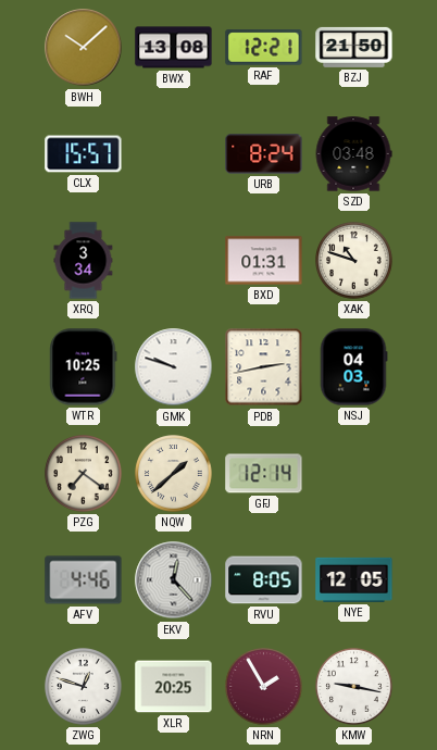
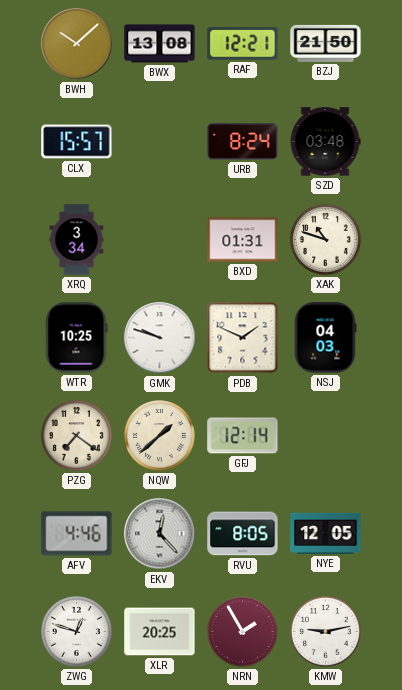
PDB: 2:43 -> 1:49
KMW: 9:17 -> 9:13
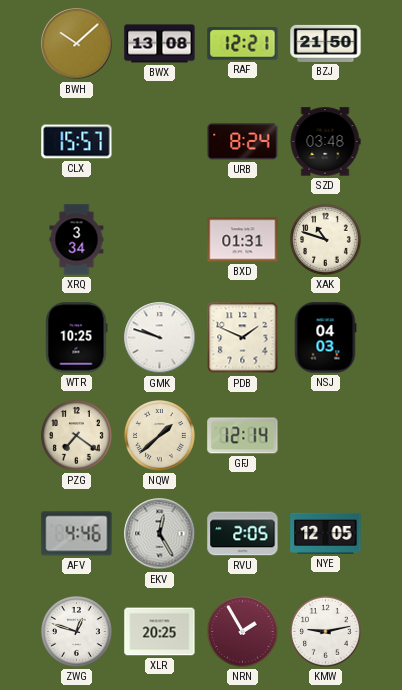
EKV: 12:23 -> 12:25
RVU: 8:05 -> 2:05
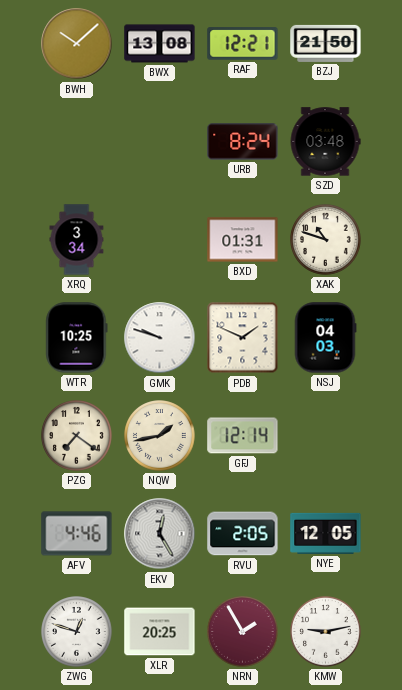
CLX: 15:57 -> none
NQW: 1:38 -> 1:43
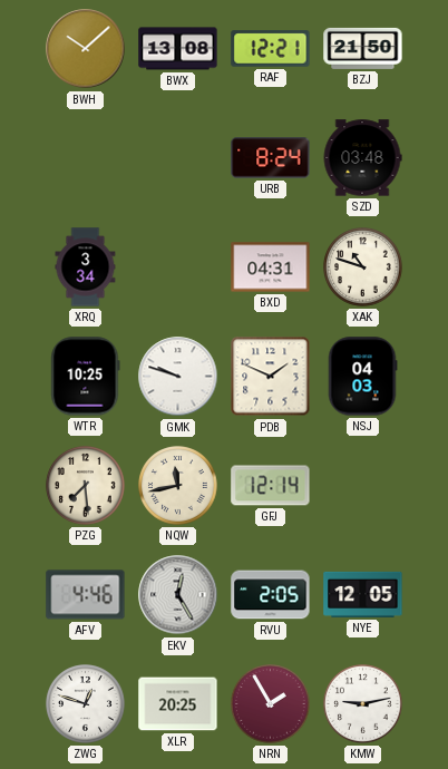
BXD: 01:31 -> 04:31
PZG: 7:21 -> 7:29
NQW: 1:43 -> 11:43
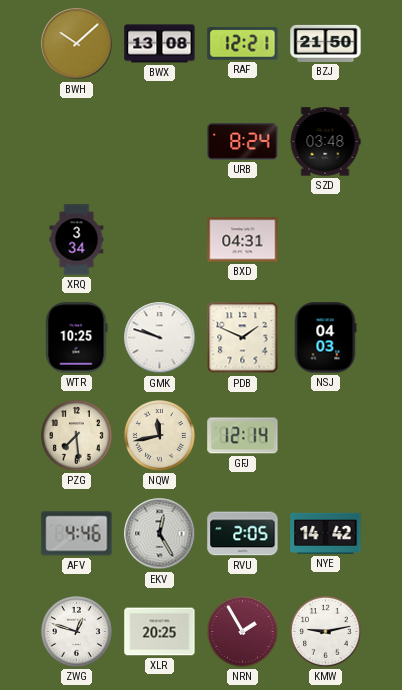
XAK: 10:48 -> none
NYE: 12:05 -> 14:42
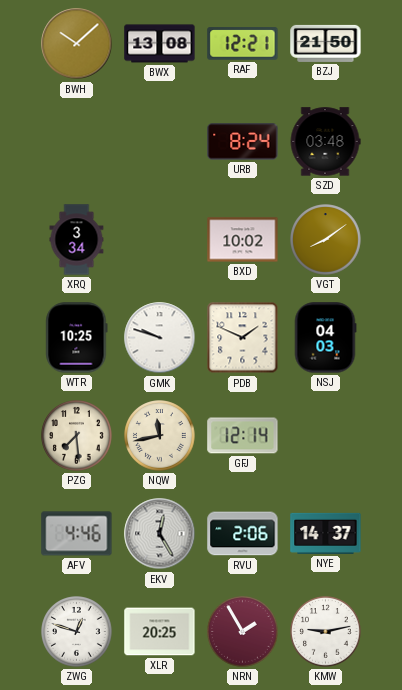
BXD: 04:31 -> 10:02
VGT: none -> 8:09
RVU: 2:05 -> 2:06
NYE: 14:42 -> 14:37
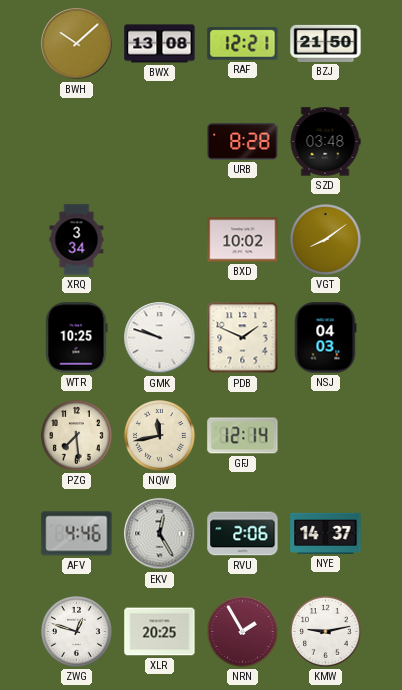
URB: 8:24 -> 8:28
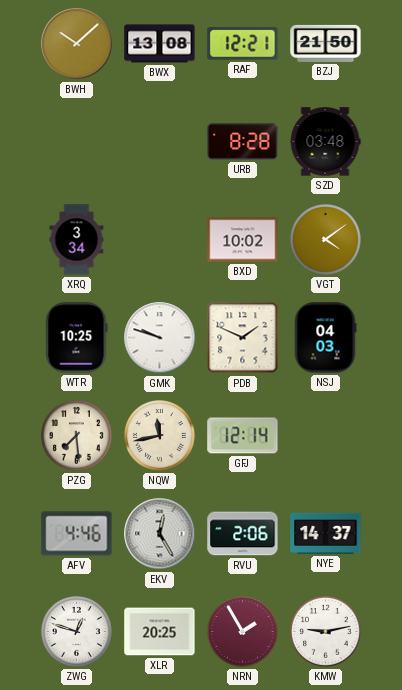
VGT: 8:09 -> 4:09
